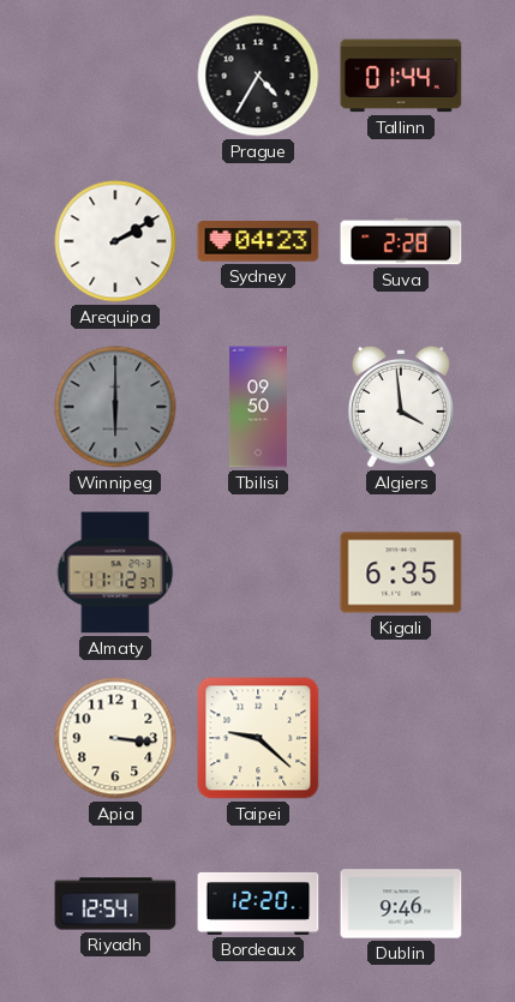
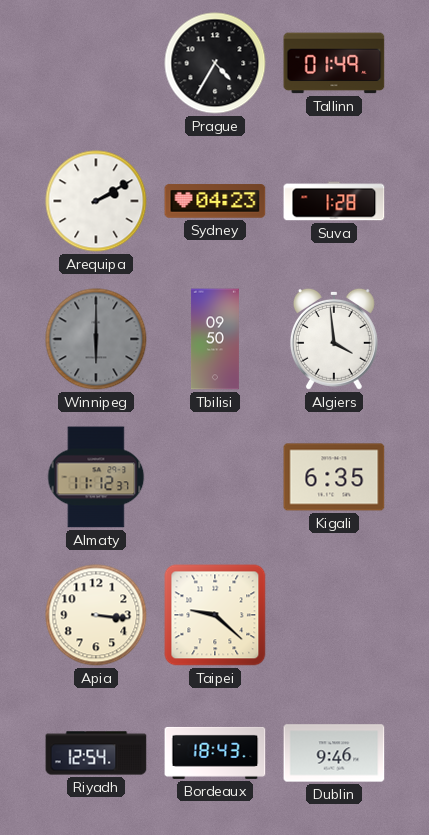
Tallinn: 01:44 -> 01:49
Suva: 2:28 -> 1:28
Bordeaux: 12:20 -> 18:43
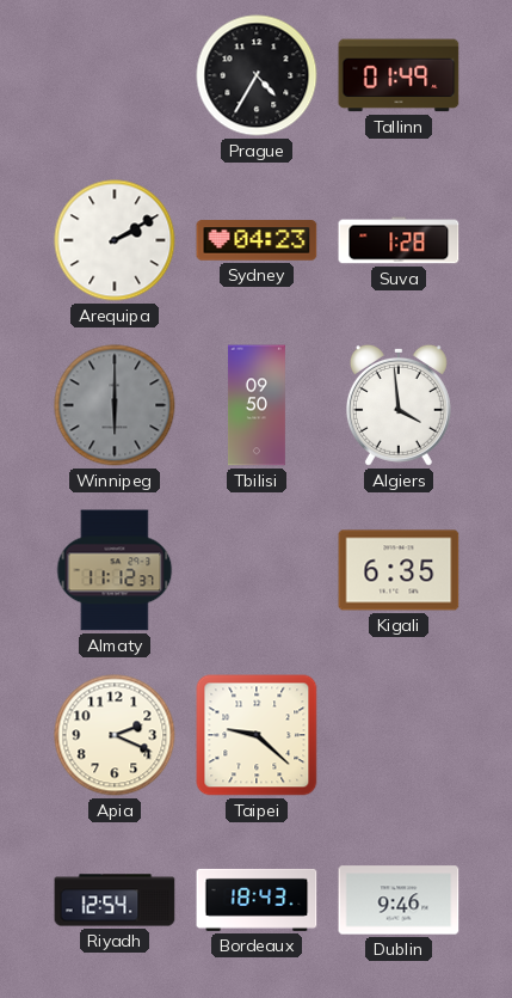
Apia: 3:16 -> 2:19
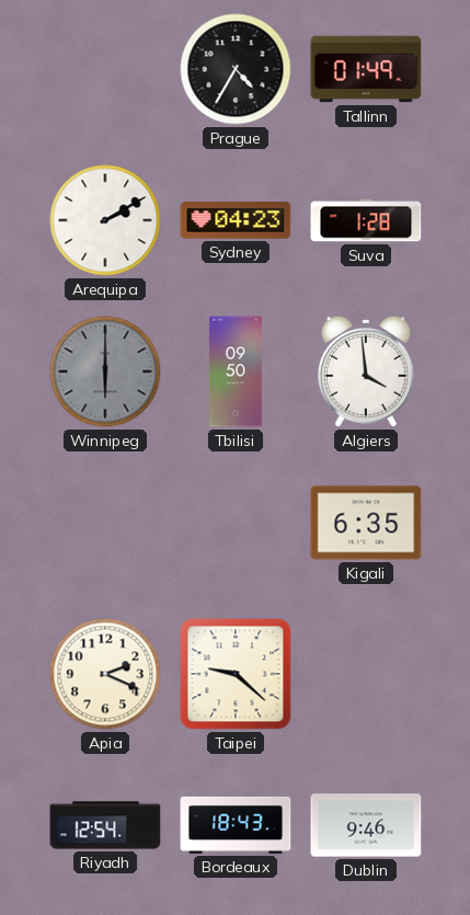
Almaty: 11:12 -> none
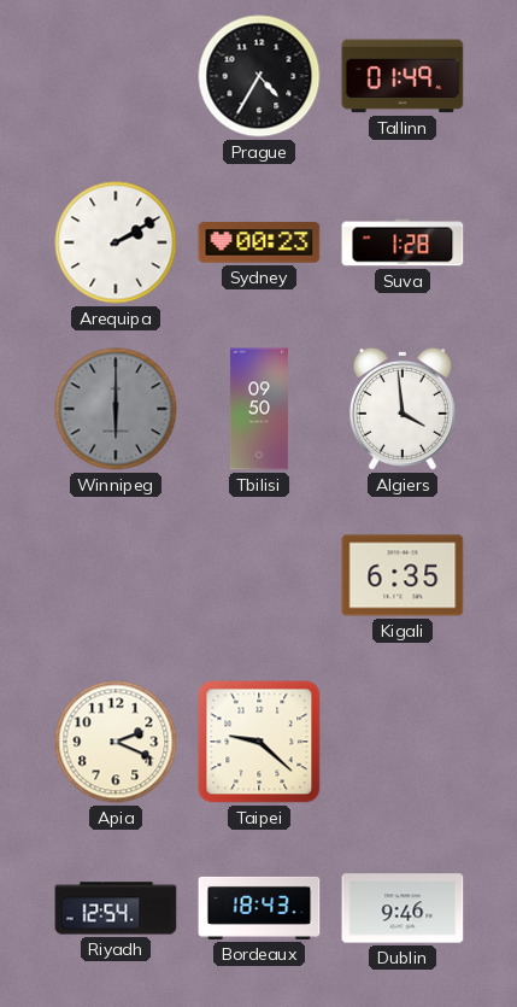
Sydney: 04:23 -> 00:23
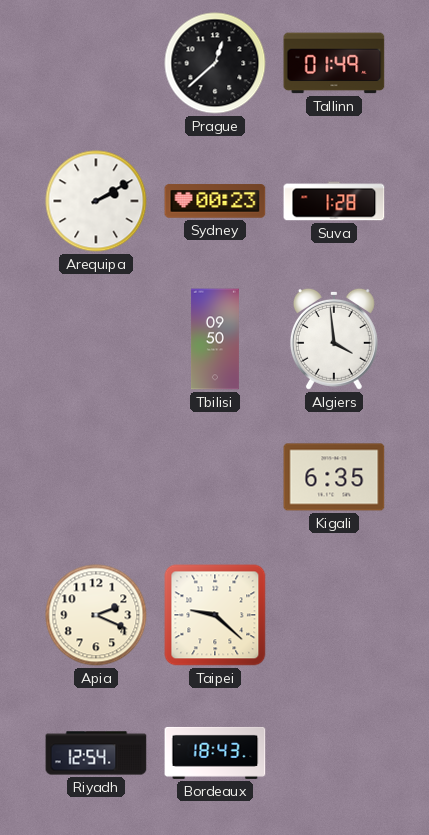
Prague: 4:35 -> 12:38
Winnipeg: 6:00 -> none
Dublin: 9:46 -> none
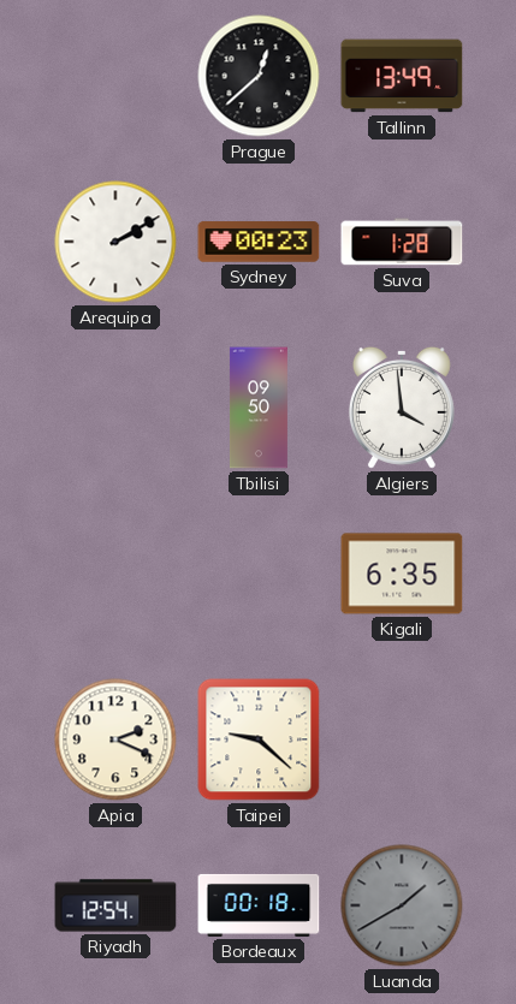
Tallinn: 01:49 -> 13:49
Bordeaux: 18:43 -> 00:18
Luanda: none -> 1:40
